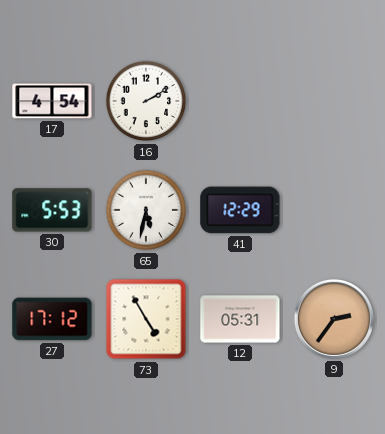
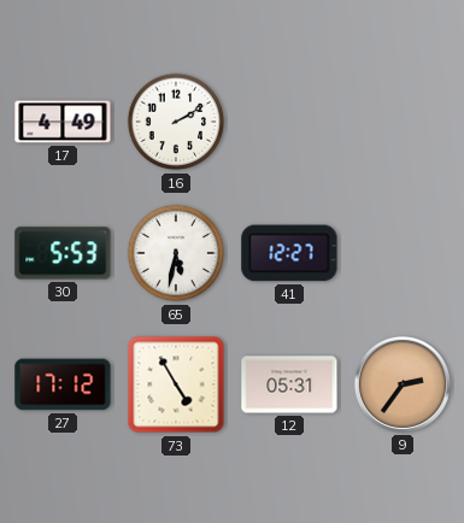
17: 4:54 -> 4:49
41: 12:29 -> 12:27
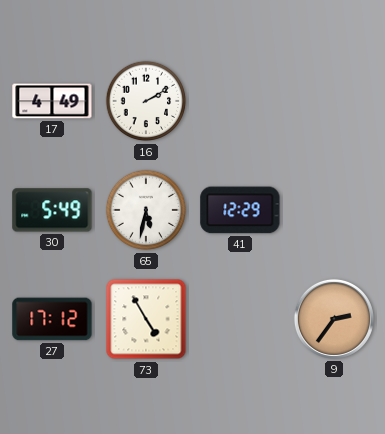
30: 5:53 -> 5:49
41: 12:27 -> 12:29
12: 05:31 -> none
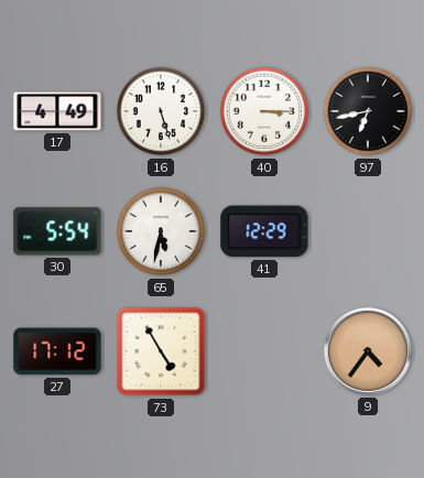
16: 2:10 -> 5:27
40: none -> 3:15
97: none -> 6:43
30: 5:49 -> 5:54
9: 2:36 -> 4:36
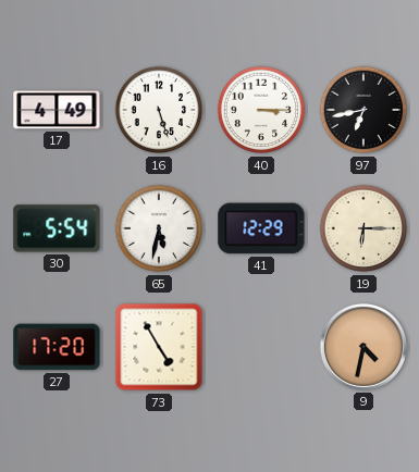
19: none -> 6:15
27: 17:12 -> 17:20
9: 4:36 -> 4:32
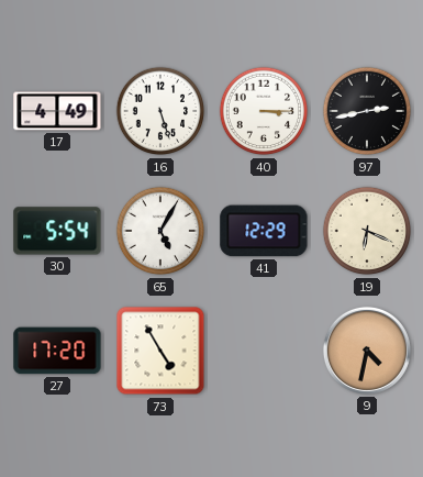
97: 6:43 -> 2:43
65: 5:32 -> 5:05
19: 6:15 -> 6:19
